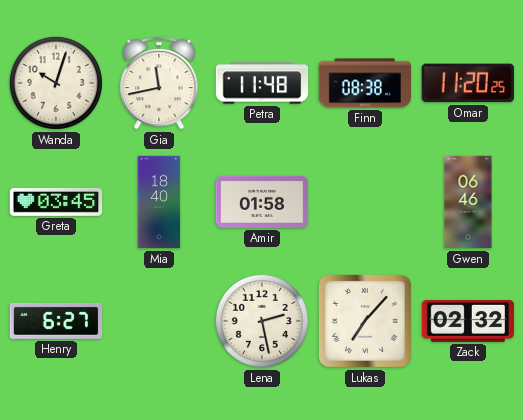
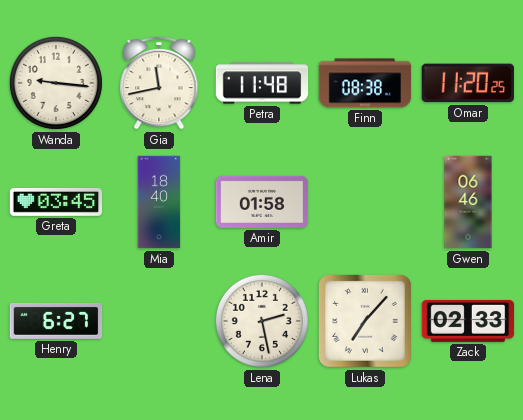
Wanda: 10:03 -> 9:16
Zack: 02:32 -> 02:33
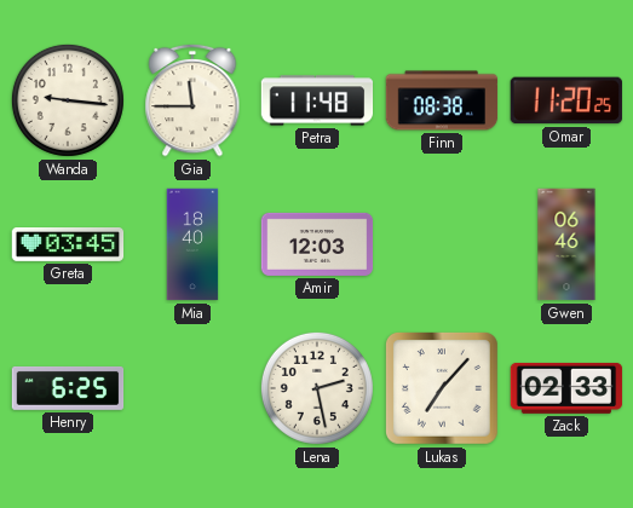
Gia: 11:43 -> 11:45
Amir: 01:58 -> 12:03
Henry: 6:27 -> 6:25
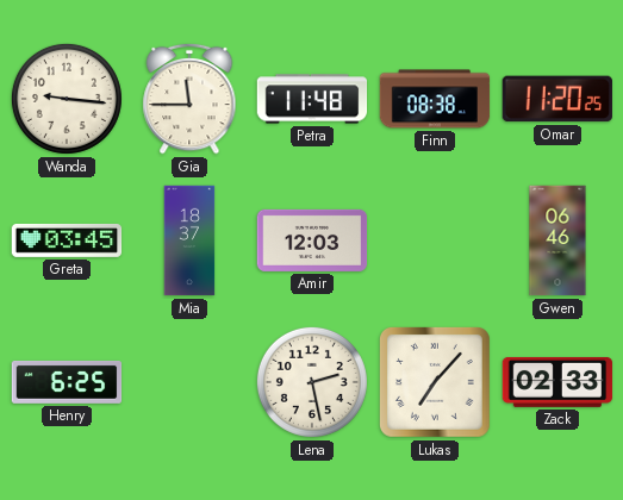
Mia: 18:40 -> 18:37
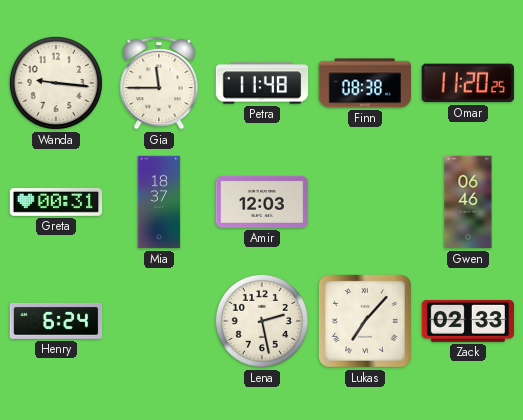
Greta: 03:45 -> 00:31
Henry: 6:25 -> 6:24
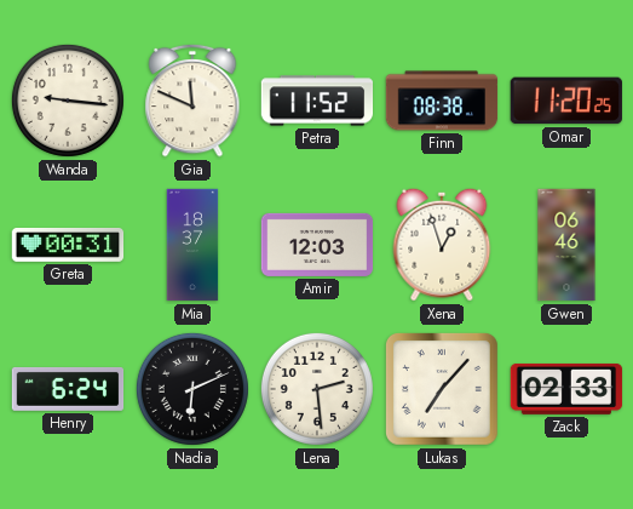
Gia: 11:45 -> 11:49
Petra: 11:48 -> 11:52
Xena: none -> 12:57
Nadia: none -> 6:11
Lena: 2:28 -> 2:29
